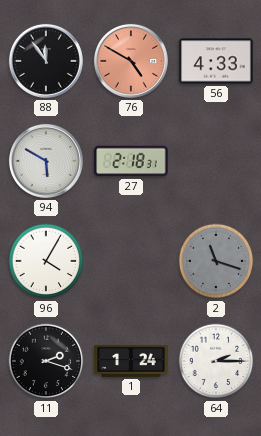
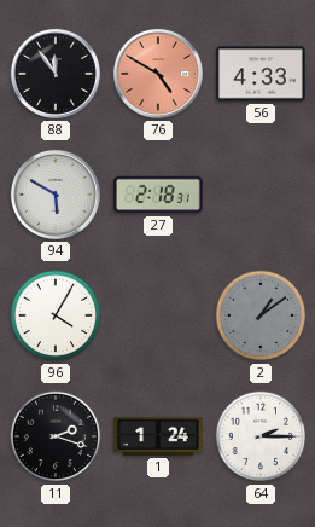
2: 11:18 -> 1:09
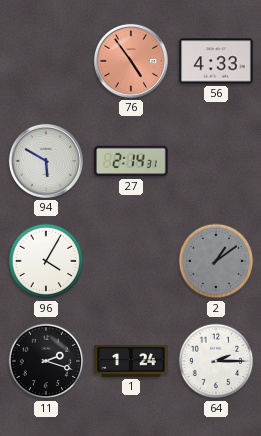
88: 11:54 -> none
76: 4:50 -> 4:54
27: 2:18 -> 2:14
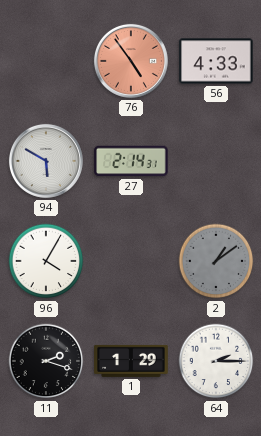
1: 1:24 -> 1:29
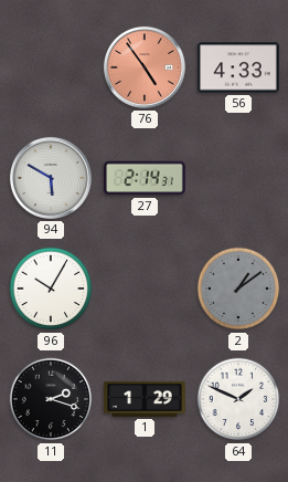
96: 4:05 -> 10:05
64: 2:15 -> 1:49
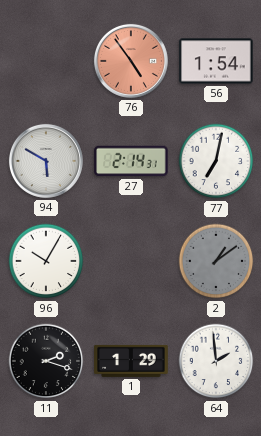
56: 4:33 -> 1:54
77: none -> 7:02
64: 1:49 -> 1:59
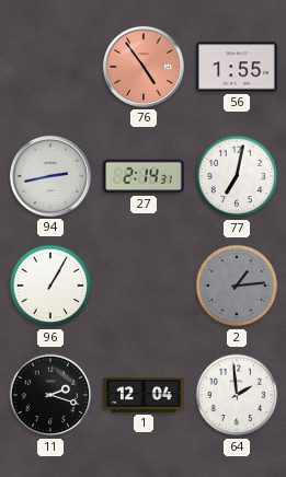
56: 1:54 -> 1:55
94: 5:50 -> 2:43
96: 10:05 -> 1:05
2: 1:09 -> 1:14
1: 1:29 -> 12:04
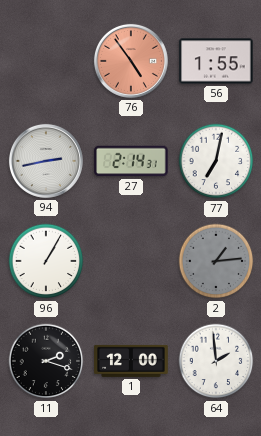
1: 12:04 -> 12:00
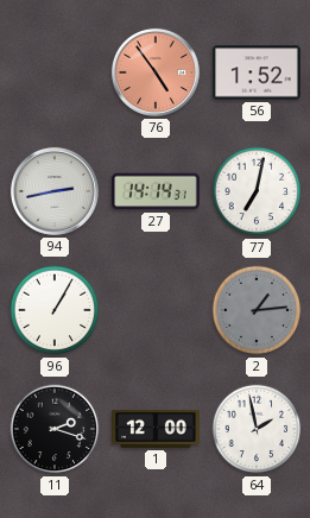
56: 1:55 -> 1:52
27: 2:14 -> 14:14
64: 1:59 -> 1:58
